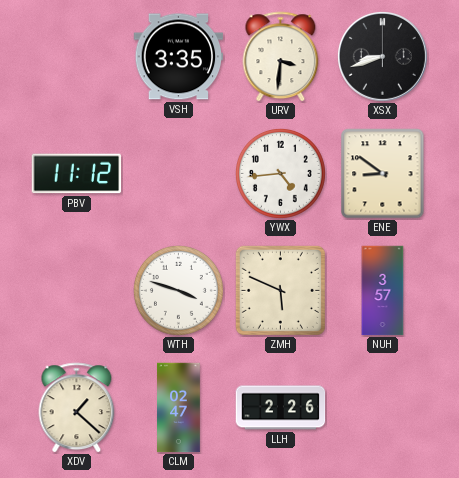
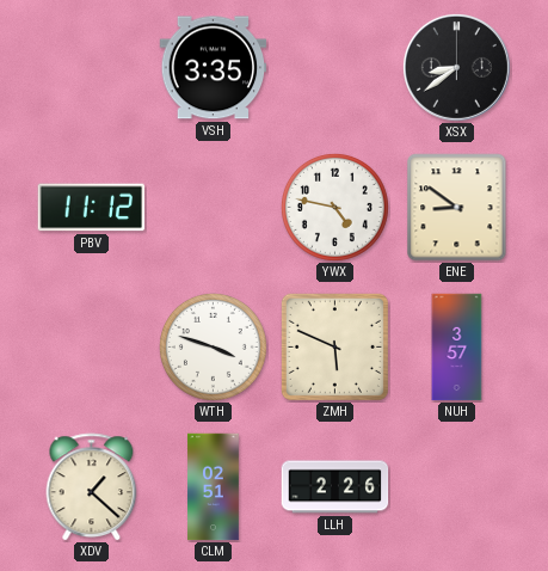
URV: 3:31 -> none
XSX: 8:42 -> 8:39
YWX: 4:44 -> 4:47
CLM: 02:47 -> 02:51
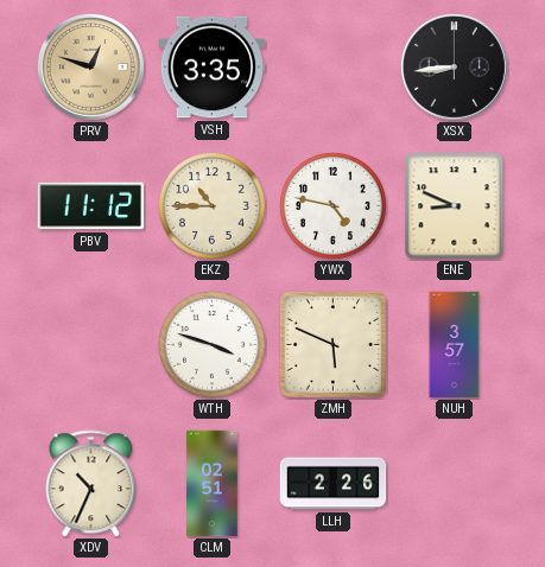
PRV: none -> 12:48
XSX: 8:39 -> 8:44
EKZ: none -> 10:45
ENE: 8:51 -> 8:49
XDV: 1:22 -> 10:34
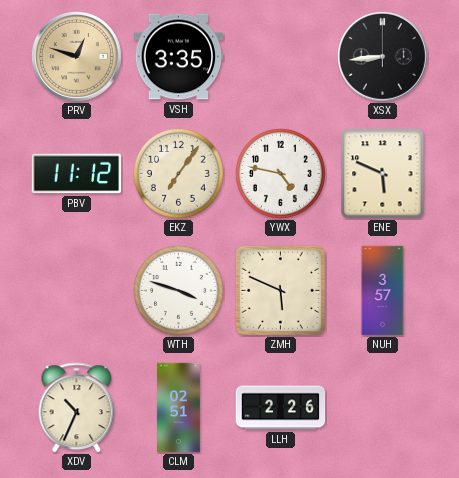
EKZ: 10:45 -> 7:06
ENE: 8:49 -> 5:49
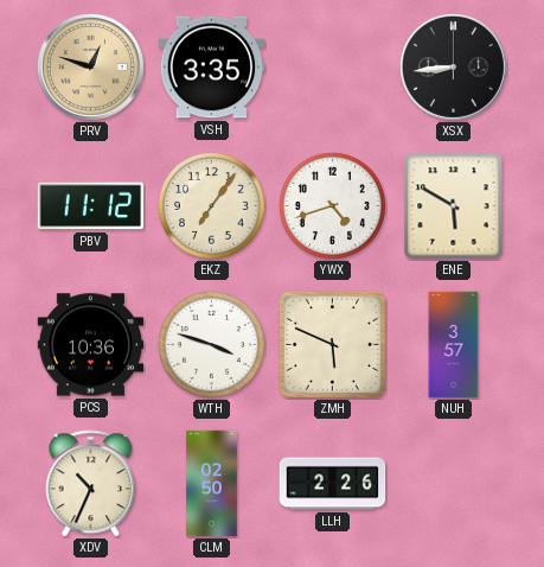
YWX: 4:47 -> 4:42
ENE: 5:49 -> 5:50
PCS: none -> 10:36
CLM: 02:51 -> 02:50
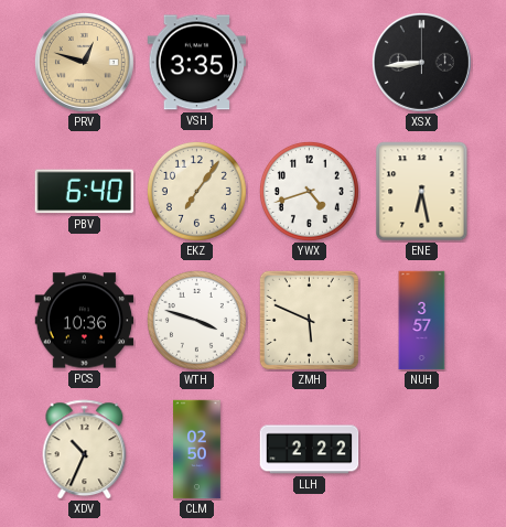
PBV: 11:12 -> 6:40
ENE: 5:50 -> 6:28
LLH: 2:26 -> 2:22
